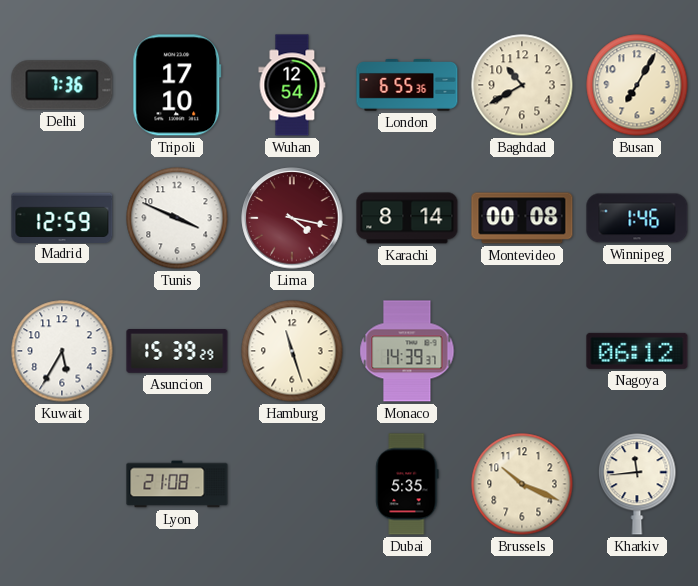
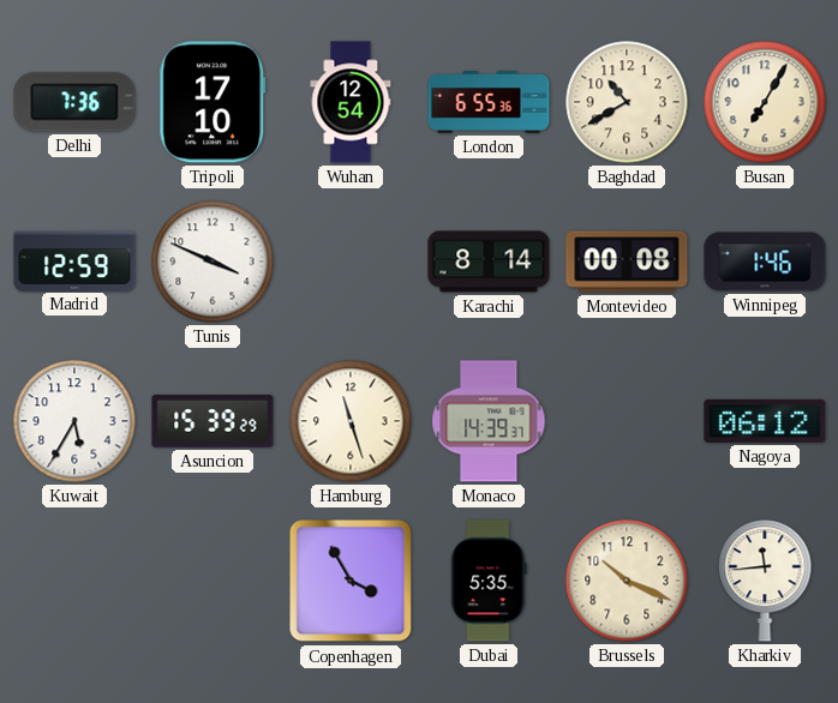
Lima: 4:17 -> none
Lyon: 21:08 -> none
Copenhagen: none -> 3:55
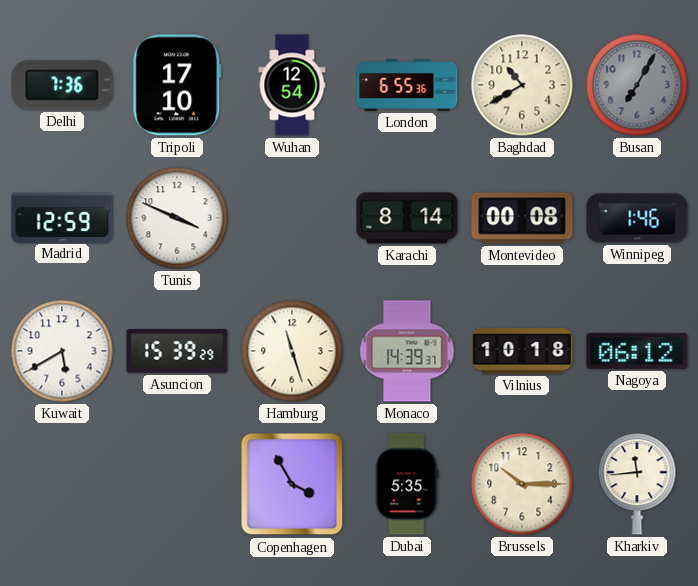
Busan dial: cream -> grey
Kuwait: 5:35 -> 5:40
Vilnius: none -> 10:18
Brussels: 10:19 -> 10:15
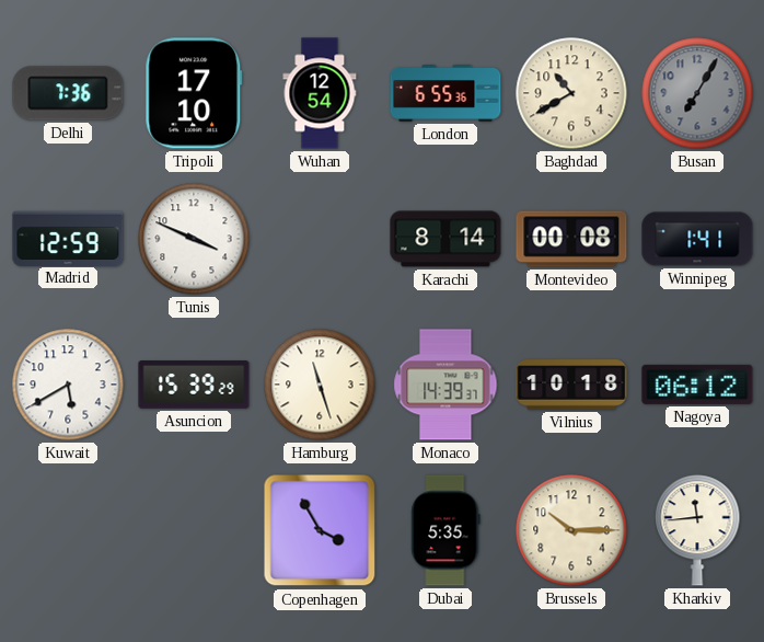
Winnipeg: 1:46 -> 1:41
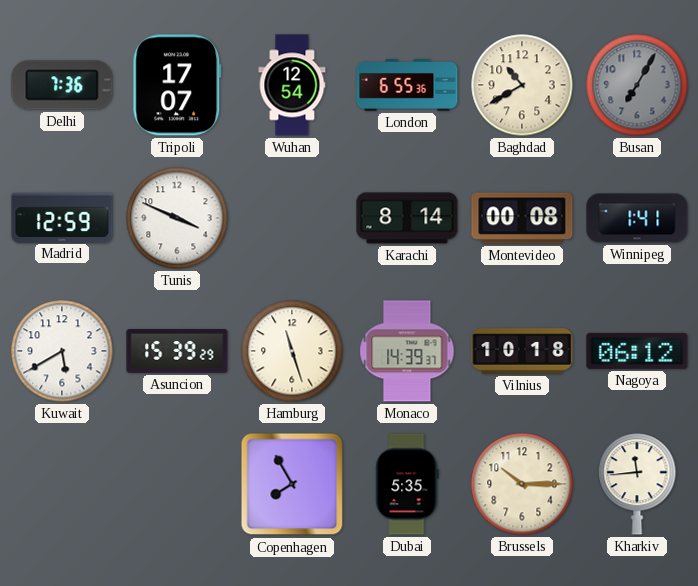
Tripoli: 17:10 -> 17:07
Copenhagen: 3:55 -> 7:55
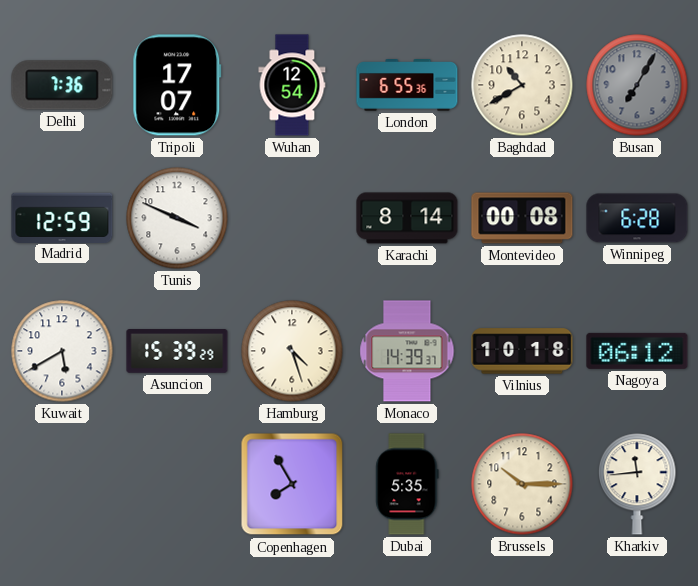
Winnipeg: 1:41 -> 6:28
Hamburg: 11:27 -> 4:27
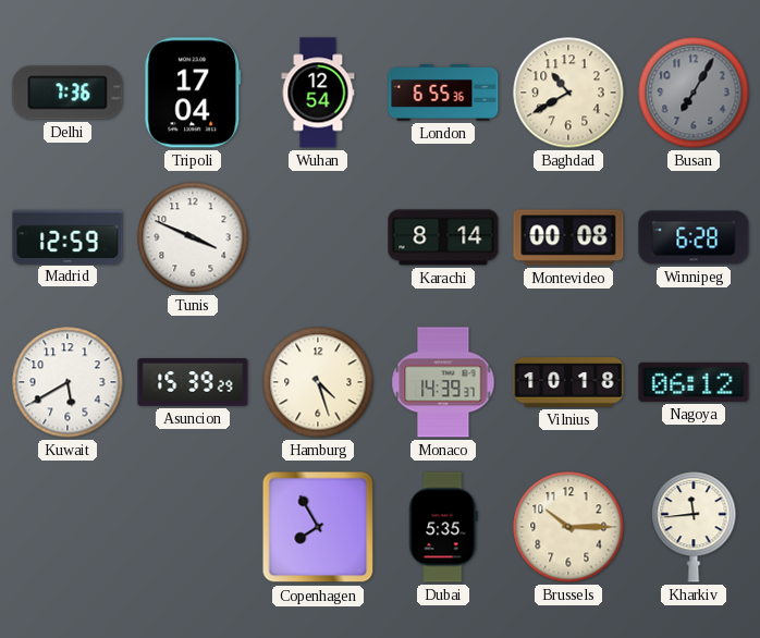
Tripoli: 17:07 -> 17:04
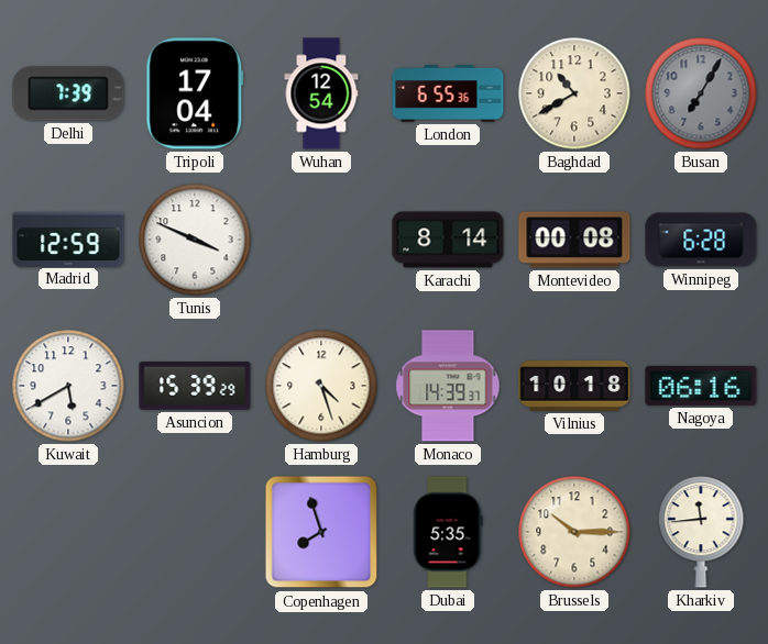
Delhi: 7:36 -> 7:39
Nagoya: 06:12 -> 06:16
Copenhagen: 7:55 -> 7:57
